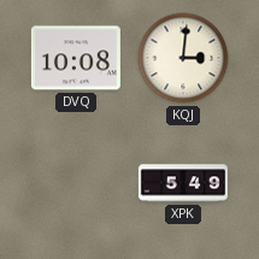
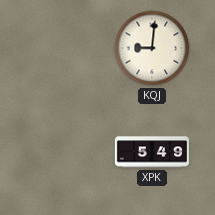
DVQ: 10:08 -> none
KQJ: 3:01 -> 9:01
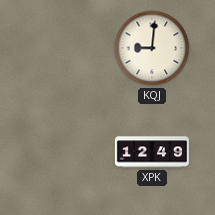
XPK: 5:49 -> 12:49
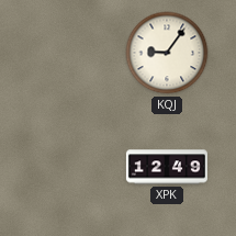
KQJ: 9:01 -> 9:06
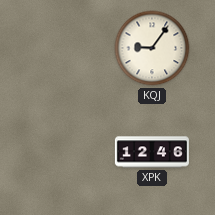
XPK: 12:49 -> 12:46
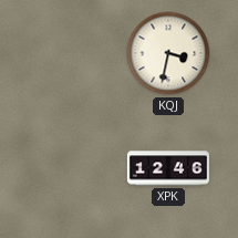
KQJ: 9:06 -> 3:32
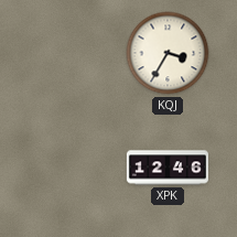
KQJ: 3:32 -> 3:35
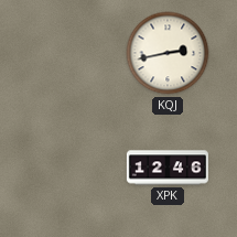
KQJ: 3:35 -> 2:43
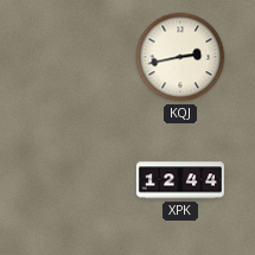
XPK: 12:46 -> 12:44
